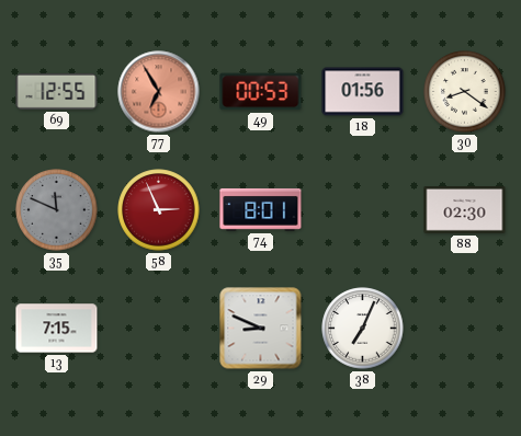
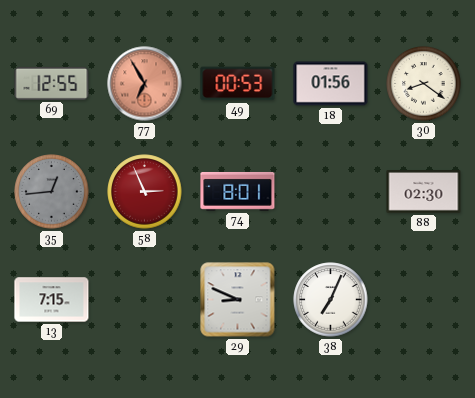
35: 11:49 -> 12:44
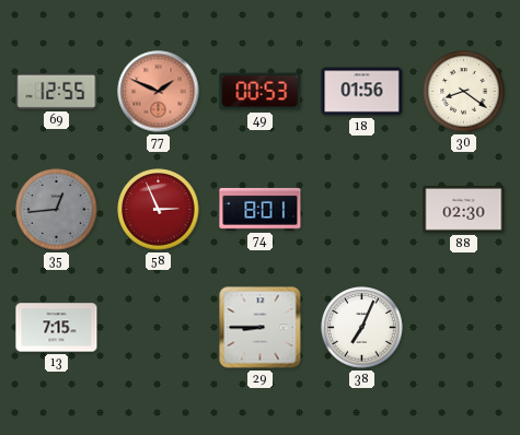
77: 6:55 -> 1:49
29: 8:49 -> 8:45
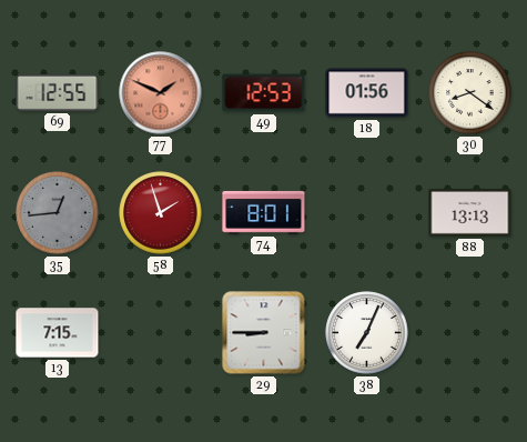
49: 00:53 -> 12:53
58: 2:56 -> 1:57
88: 02:30 -> 13:13
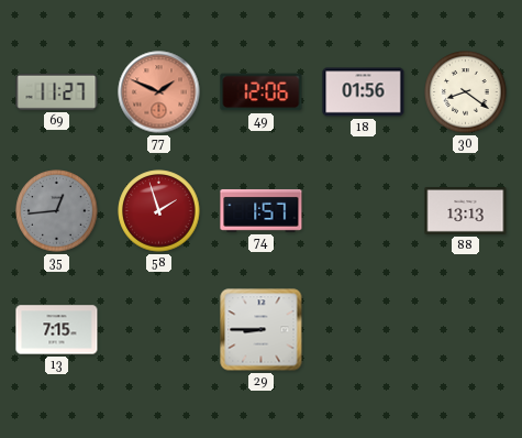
69: 12:55 -> 11:27
49: 12:53 -> 12:06
74: 8:01 -> 1:57
38: 7:04 -> none
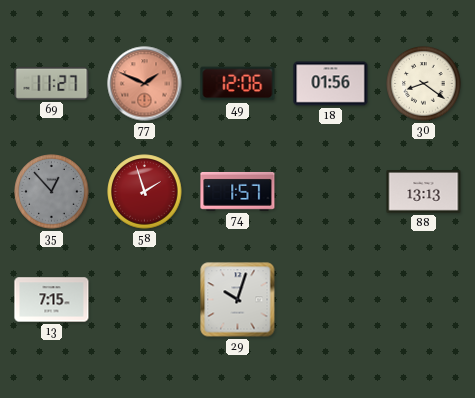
35: 12:44 -> 12:53
29: 8:45 -> 10:03
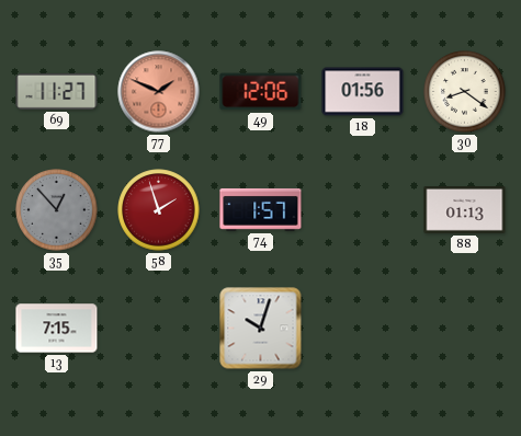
88: 13:13 -> 01:13
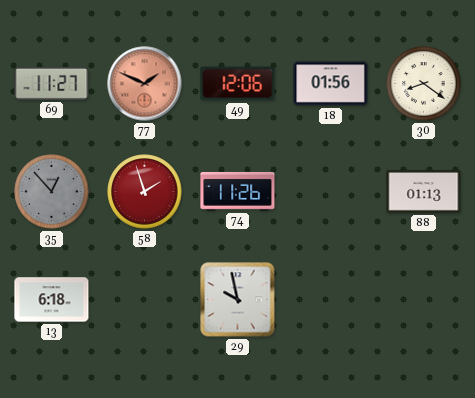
74: 1:57 -> 11:26
13: 7:15 -> 6:18
29: 10:03 -> 9:58
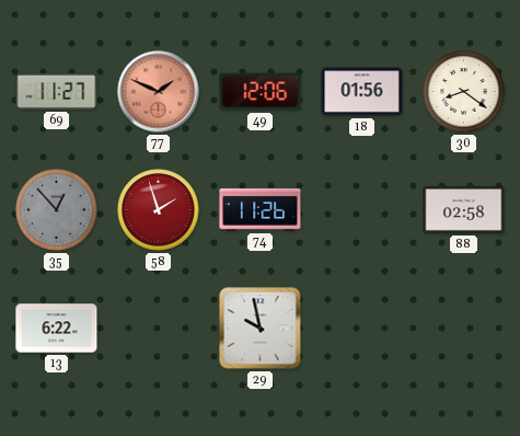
88: 01:13 -> 02:58
13: 6:18 -> 6:22
